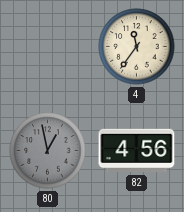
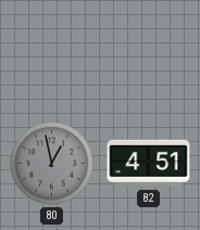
4: 11:36 -> none
82: 4:56 -> 4:51
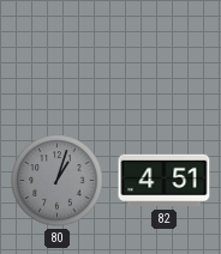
80: 12:58 -> 1:03
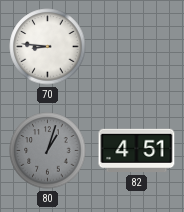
70: none -> 8:46
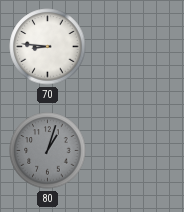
82: 4:51 -> none
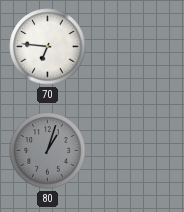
70: 8:46 -> 6:46
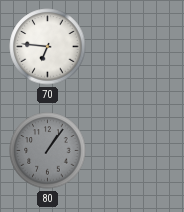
80: 1:03 -> 1:06
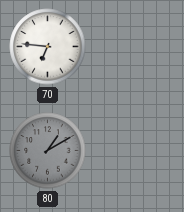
80: 1:06 -> 1:10
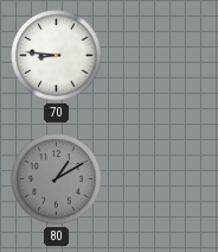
70: 6:46 -> 8:46
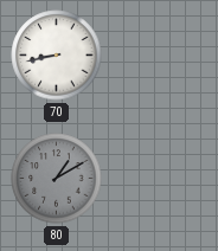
70: 8:46 -> 8:43
